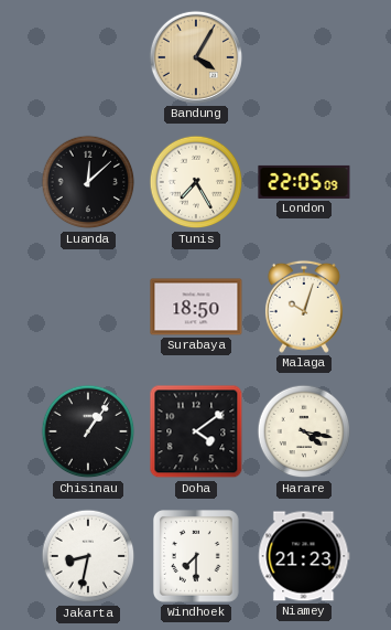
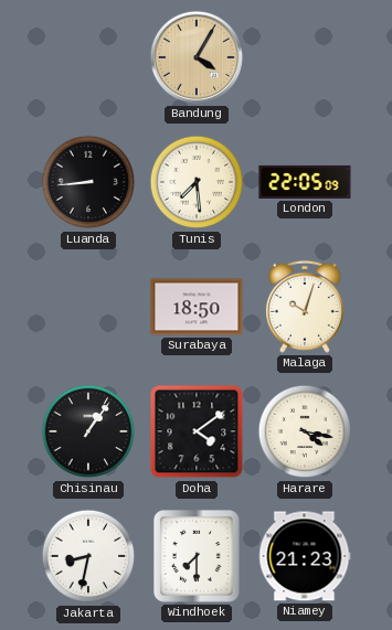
Luanda: 12:08 -> 8:44
Tunis: 7:25 -> 7:29
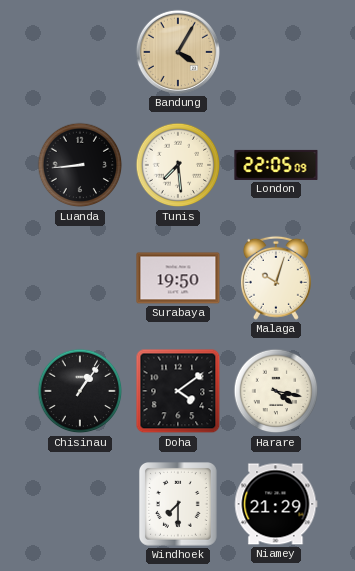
Surabaya: 18:50 -> 19:50
Jakarta: 8:32 -> none
Niamey: 21:23 -> 21:29
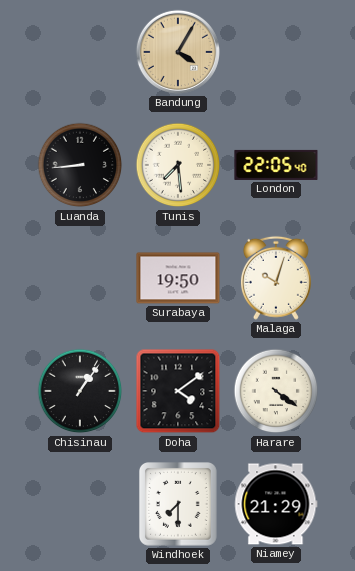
London: 22:05:09 -> 22:05:40
Harare: 4:17 -> 4:21
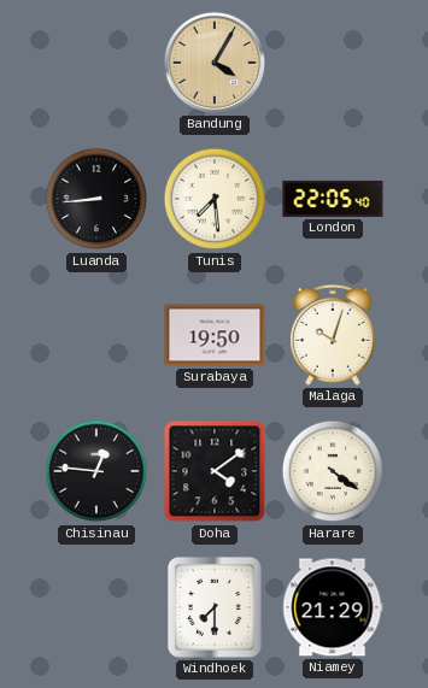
Chisinau: 1:06 -> 12:46
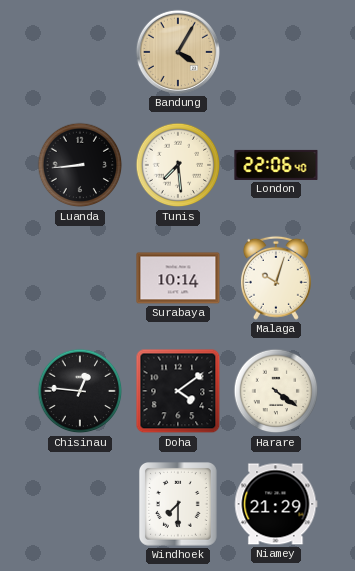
London: 22:05 -> 22:06
Surabaya: 19:50 -> 10:14
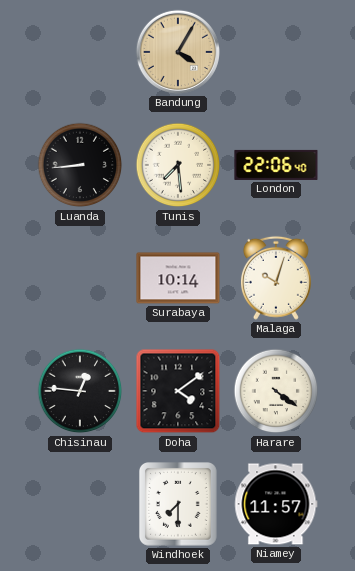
Niamey: 21:29 -> 11:57
